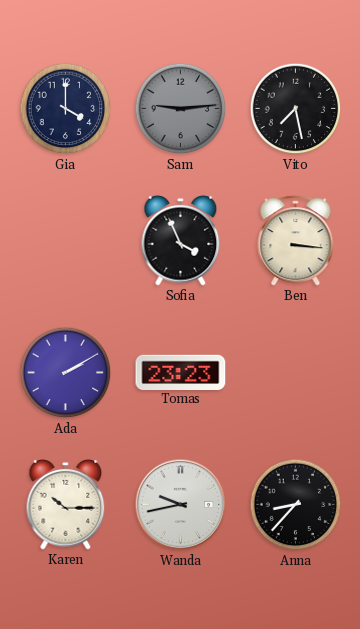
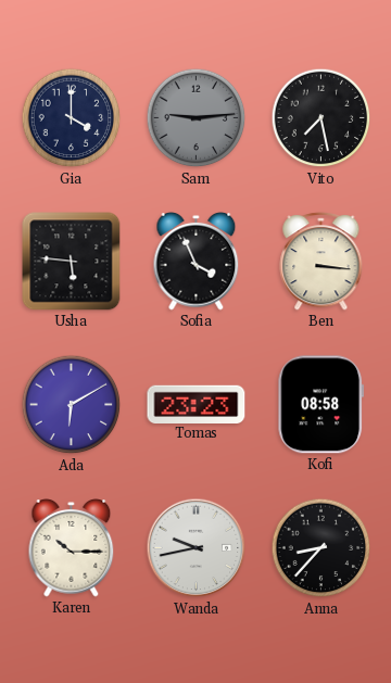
Usha: none -> 5:46
Ada: 2:10 -> 6:10
Kofi: none -> 08:58
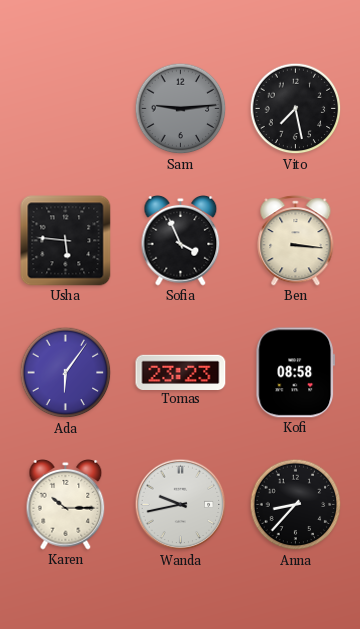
Gia: 4:00 -> none
Ada: 6:10 -> 6:06
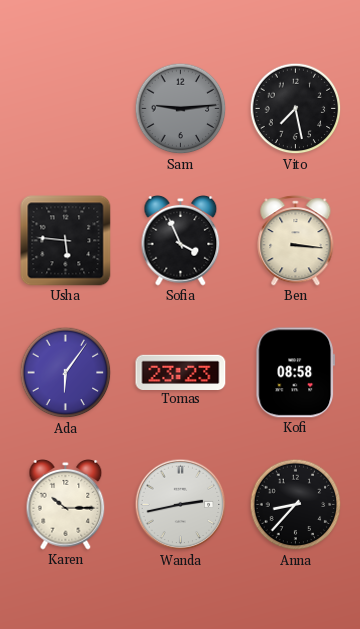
Wanda: 9:43 -> 2:43
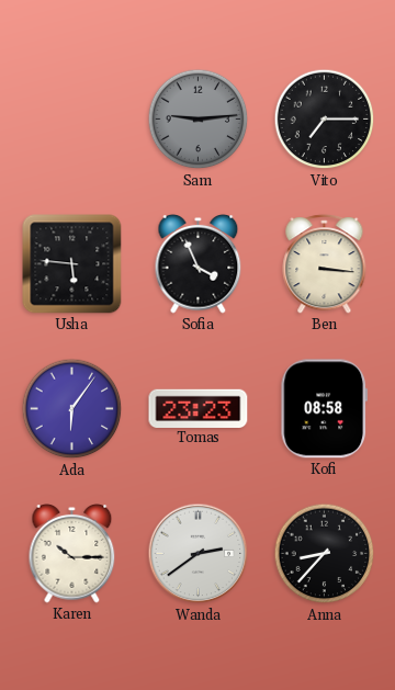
Vito: 7:28 -> 7:15
Wanda: 2:43 -> 2:39
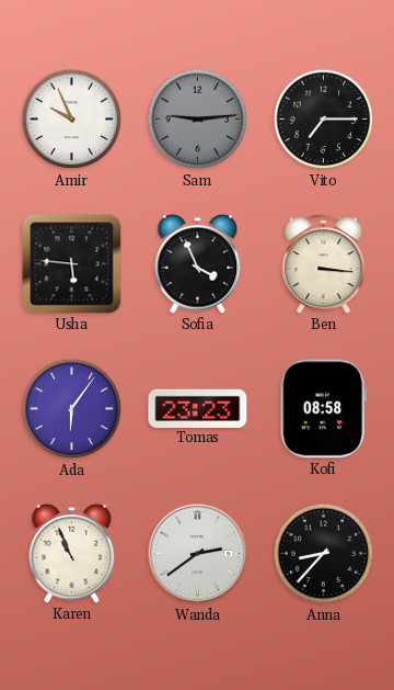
Amir: none -> 9:56
Karen: 10:15 -> 10:56
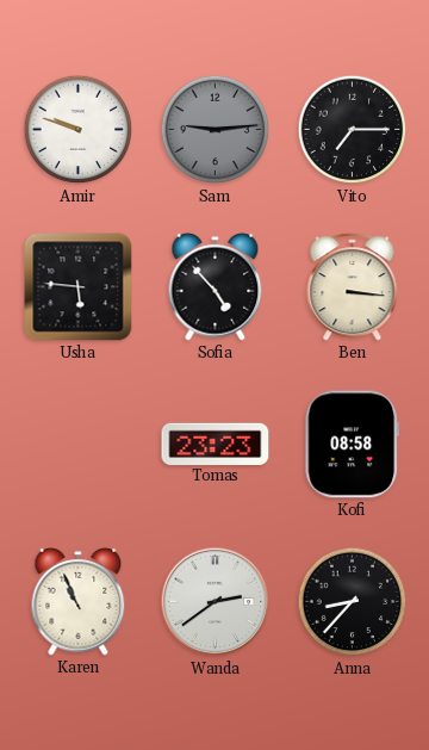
Amir: 9:56 -> 9:48
Sofia: 3:56 -> 4:53
Ada: 6:06 -> none
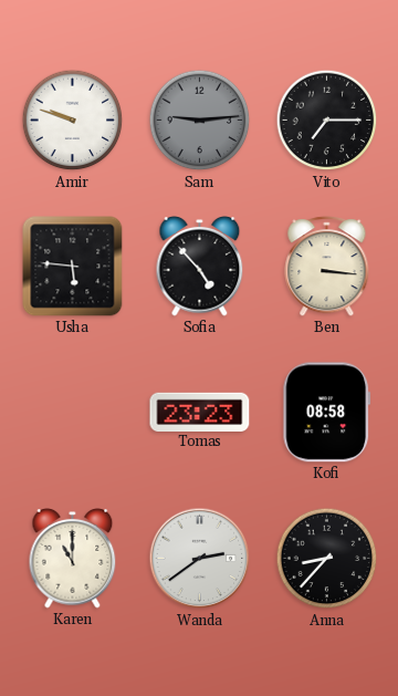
Karen: 10:56 -> 11:00
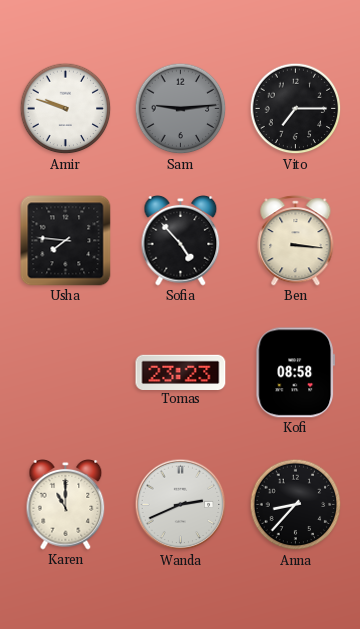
Usha: 5:46 -> 7:46
Wanda: 2:39 -> 2:41
